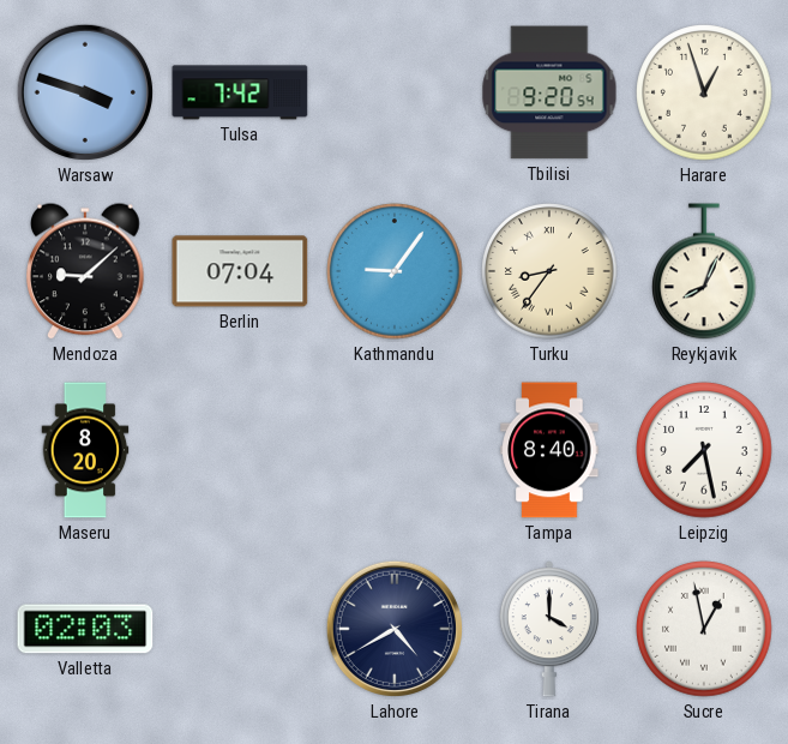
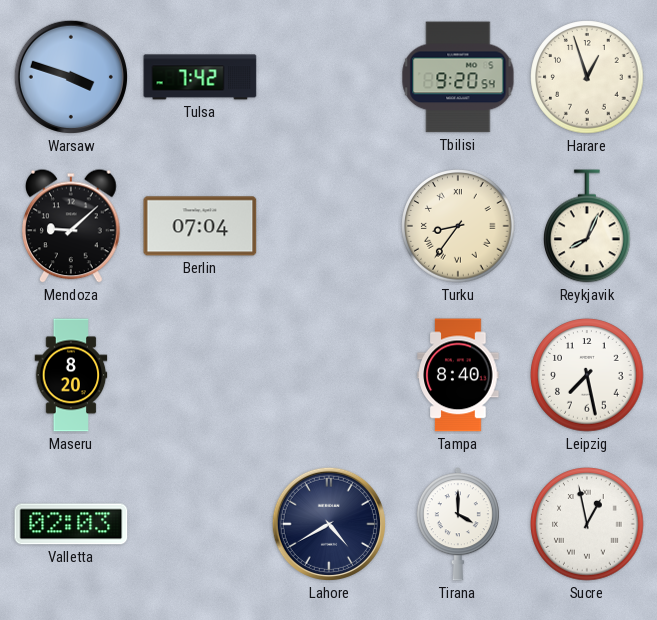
Kathmandu: 9:06 -> none
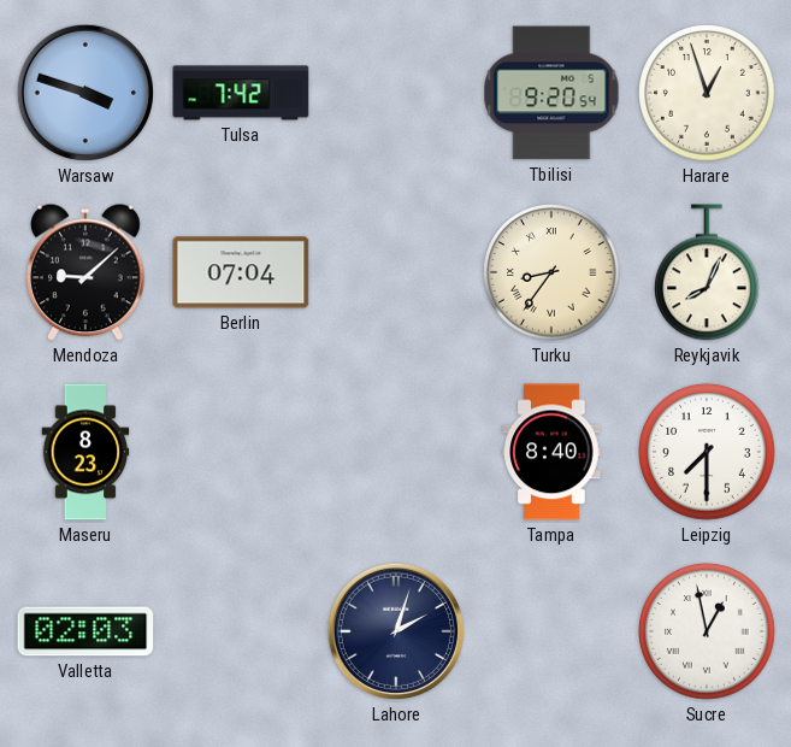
Maseru: 8:20 -> 8:23
Leipzig: 7:28 -> 7:30
Lahore: 4:40 -> 2:03
Tirana: 4:00 -> none
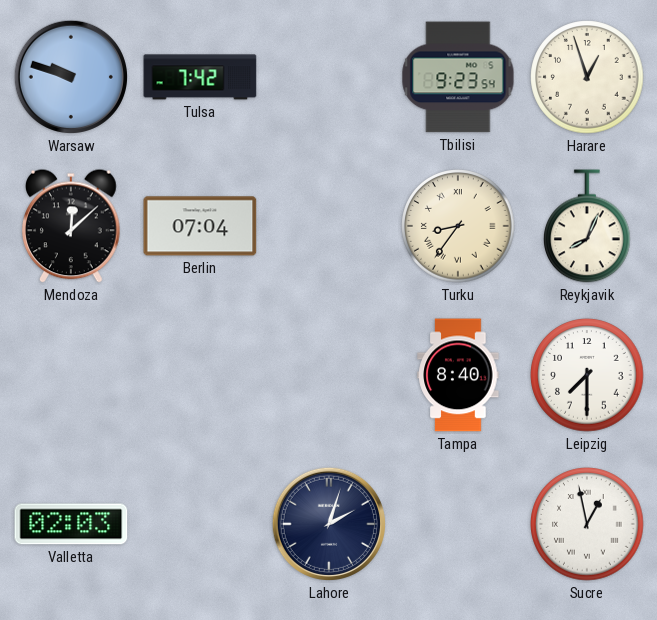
Warsaw: 3:48 -> 9:48
Tbilisi: 9:20 -> 9:23
Mendoza: 9:08 -> 12:08
Maseru: 8:23 -> none
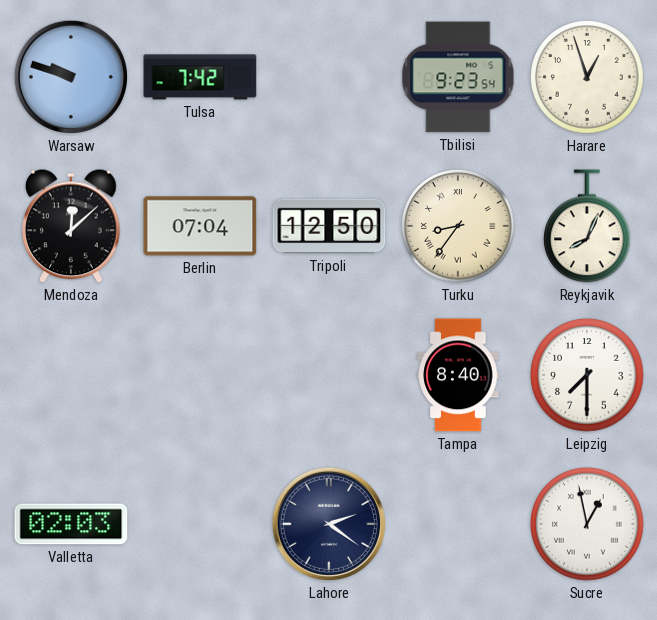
Tripoli: none -> 12:50
Lahore: 2:03 -> 2:21
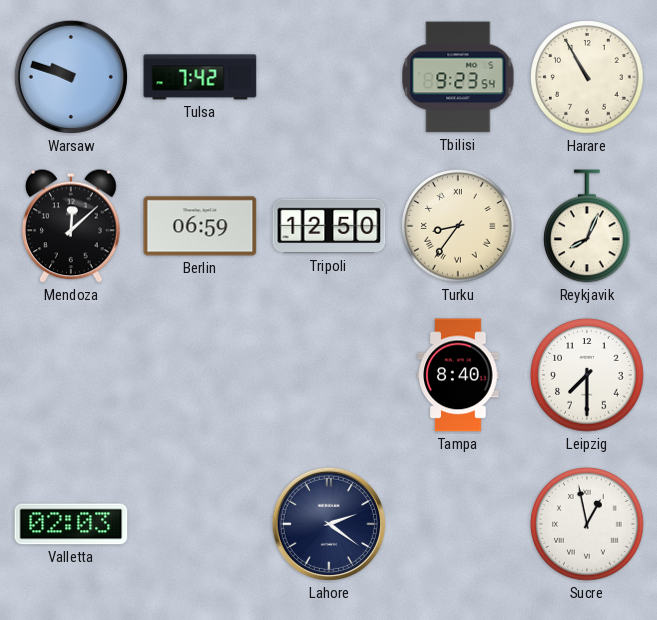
Harare: 12:57 -> 10:55
Berlin: 07:04 -> 06:59
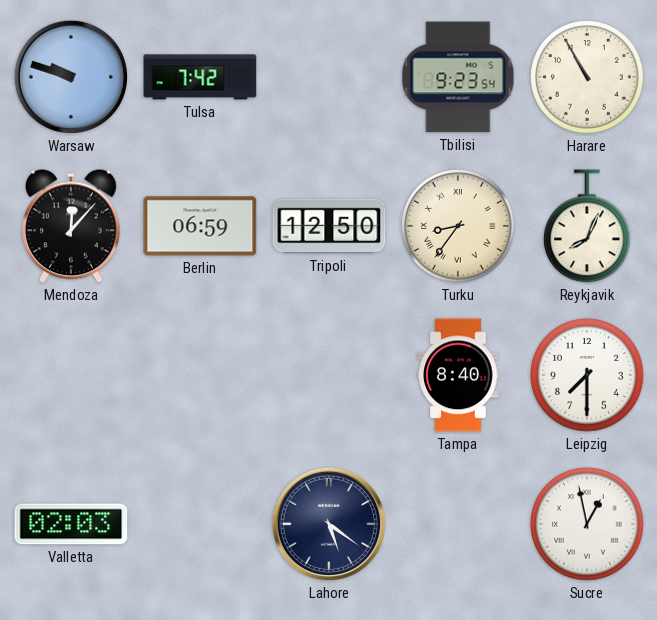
Mendoza: 12:08 -> 12:07
Lahore: 2:21 -> 5:21
